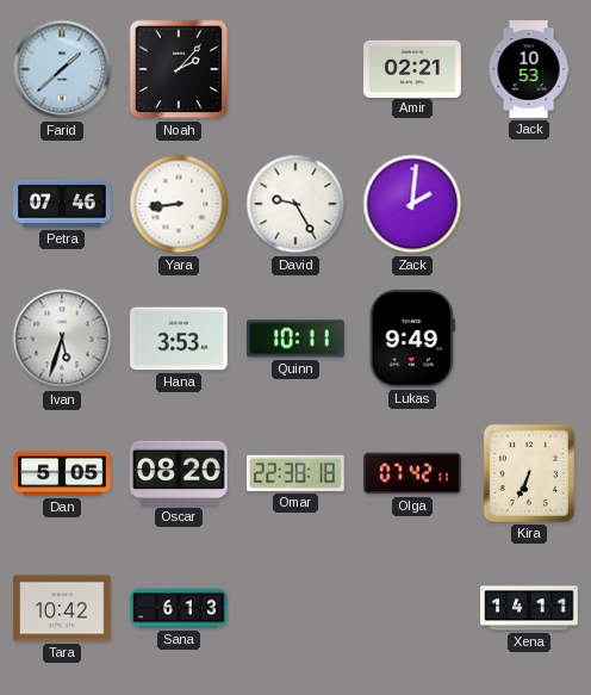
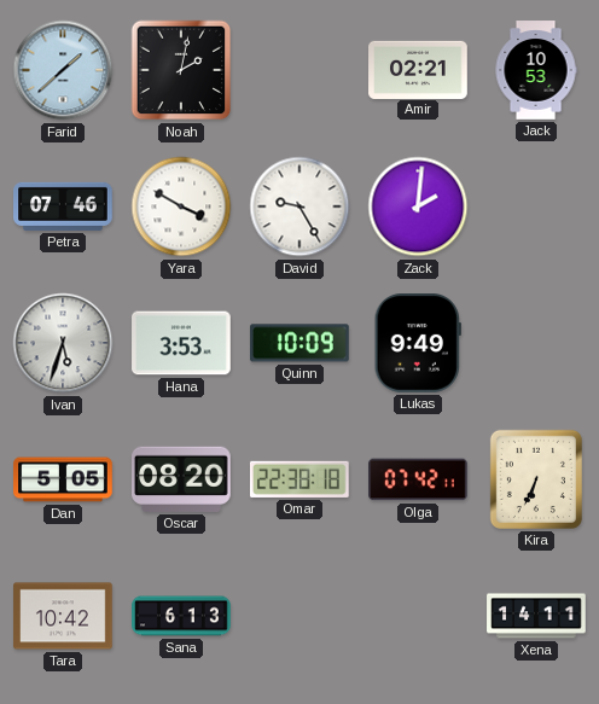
Noah: 2:07 -> 2:02
Yara: 8:44 -> 3:50
Quinn: 10:11 -> 10:09
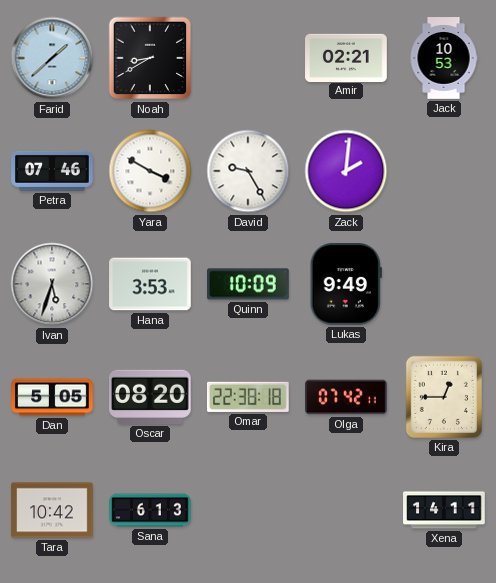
Noah: 2:02 -> 8:40
Kira: 6:34 -> 12:45
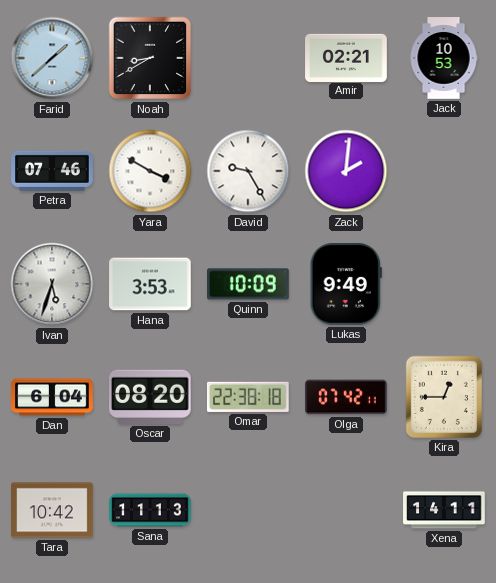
Dan: 5:05 -> 6:04
Sana: 6:13 -> 11:13
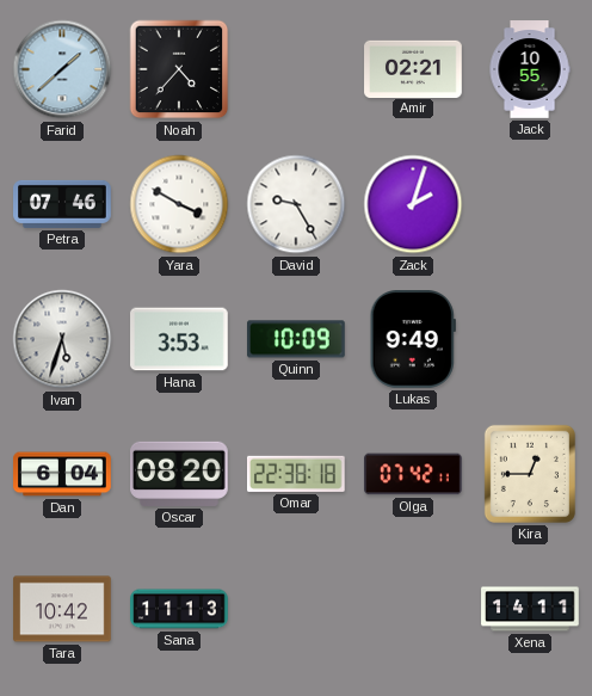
Noah: 8:40 -> 4:37
Jack: 10:53 -> 10:55
Zack: 2:01 -> 2:03
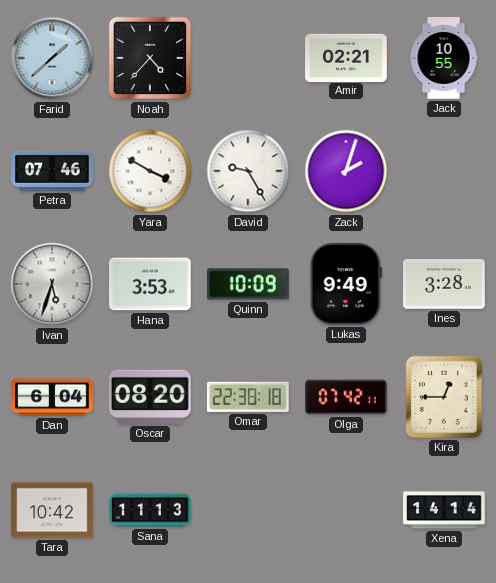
Ines: none -> 3:28
Xena: 14:11 -> 14:14
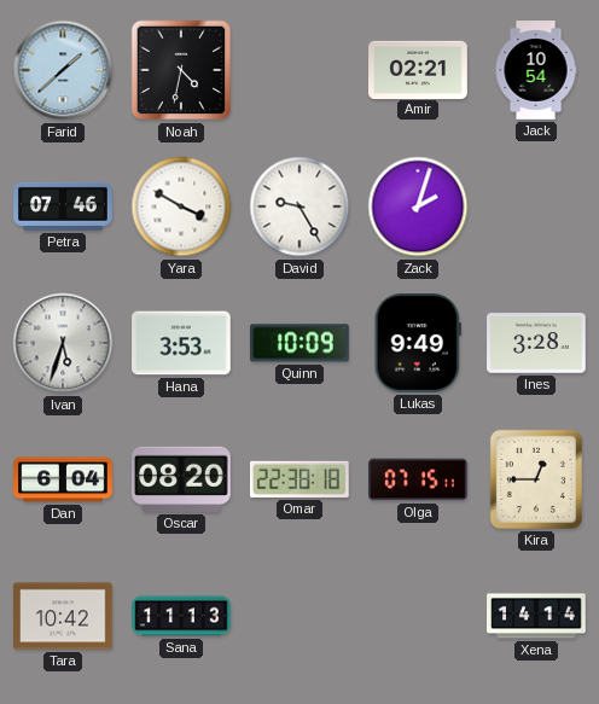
Noah: 4:37 -> 4:32
Jack: 10:55 -> 10:54
Olga: 07:42 -> 07:15
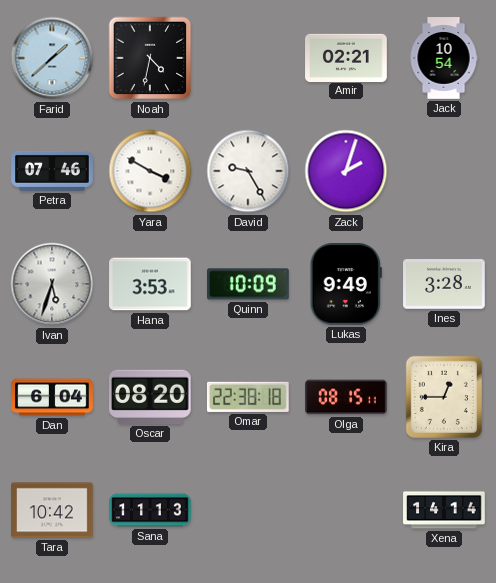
Olga: 07:15 -> 08:15
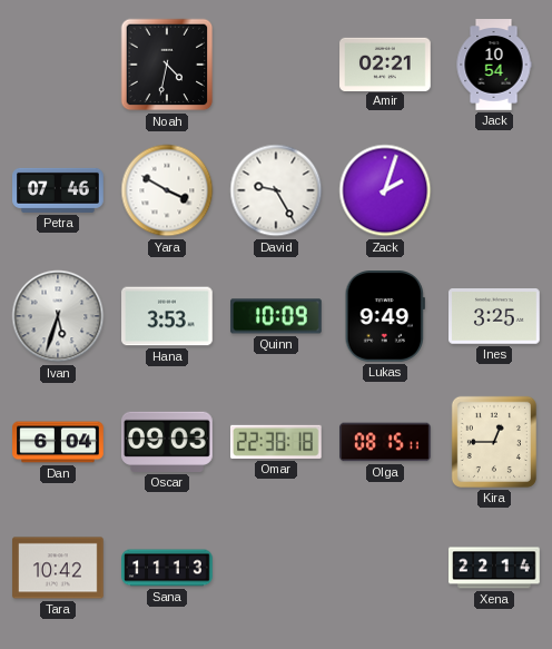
Farid: 1:38 -> none
Ines: 3:28 -> 3:25
Oscar: 08:20 -> 09:03
Xena: 14:14 -> 22:14
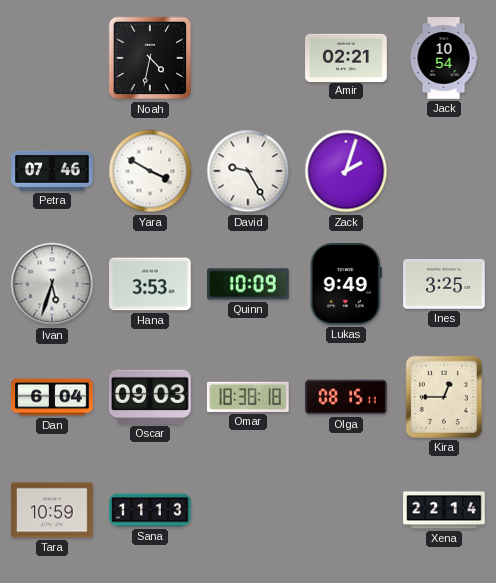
Omar: 22:38 -> 18:38
Tara: 10:42 -> 10:59
